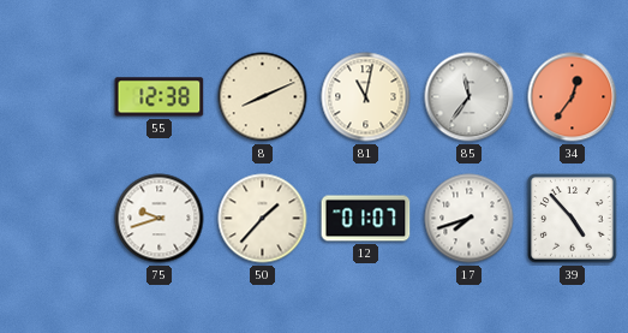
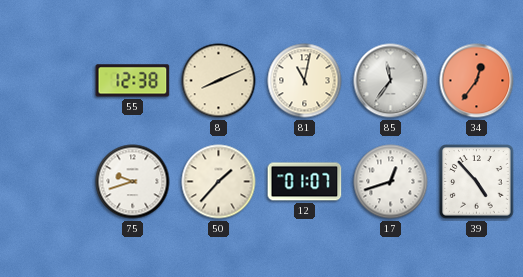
17: 7:42 -> 12:42
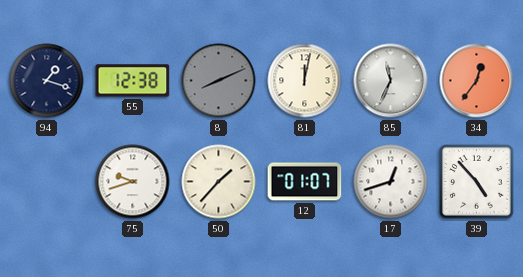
94: none -> 1:18
8 dial: cream -> grey
81: 11:02 -> 12:02
85: 11:36 -> 11:34
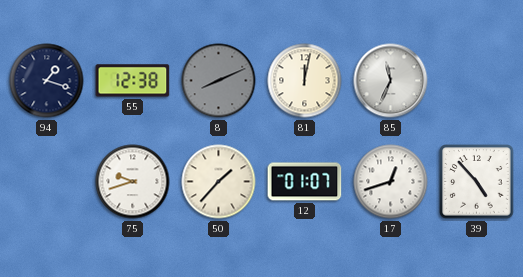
34: 12:36 -> none
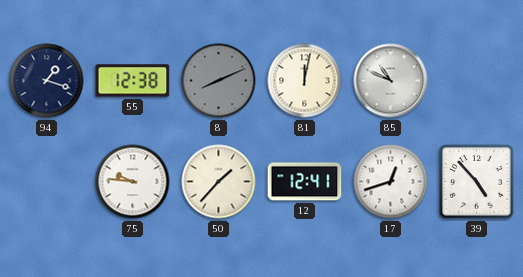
85: 11:34 -> 10:49
75: 9:42 -> 9:46
12: 01:07 -> 12:41
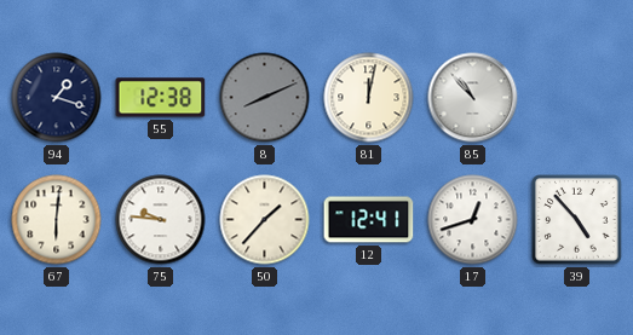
85: 10:49 -> 10:53
67: none -> 6:01
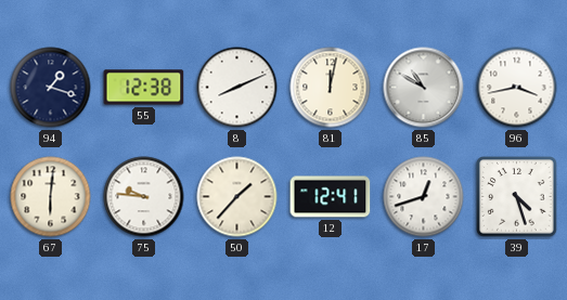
8 dial: grey -> white
85: 10:53 -> 10:50
96: none -> 3:43
39: 4:53 -> 4:27
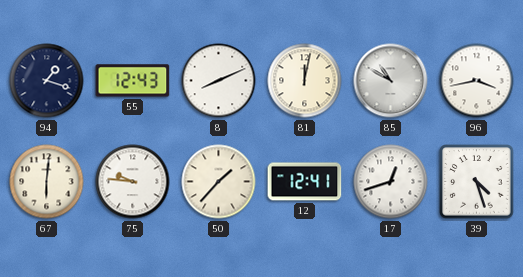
55: 12:38 -> 12:43
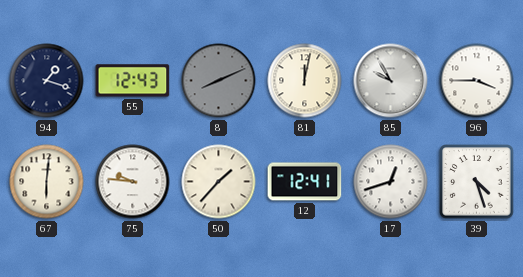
8 dial: white -> grey
85: 10:50 -> 9:55
96: 3:43 -> 3:45
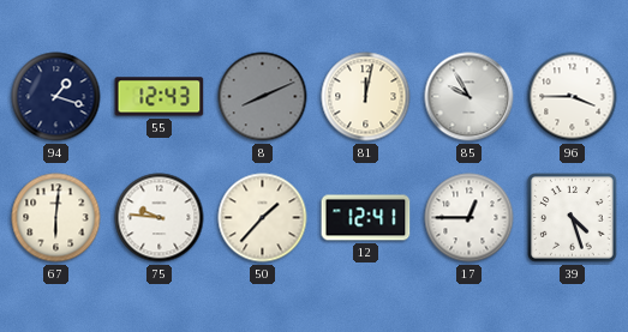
17: 12:42 -> 12:45
